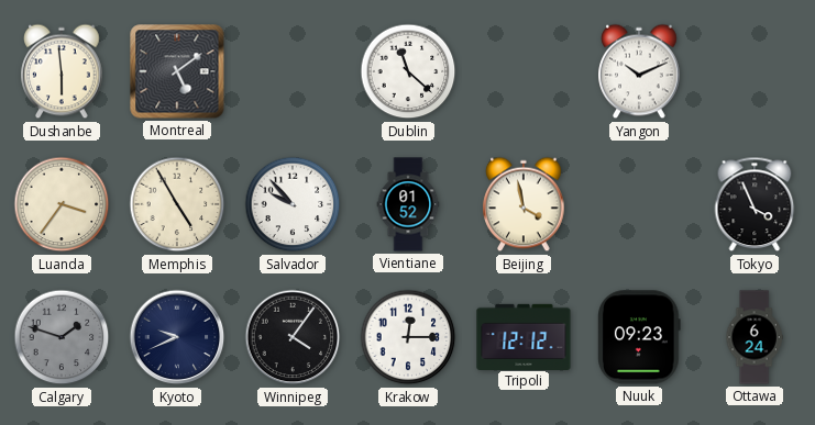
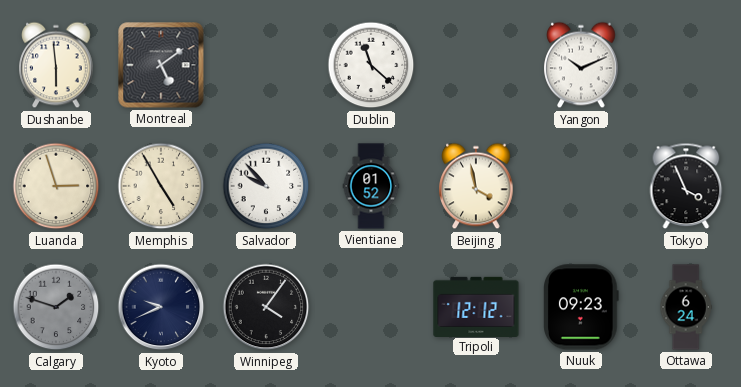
Luanda: 3:36 -> 2:57
Krakow: 12:15 -> none
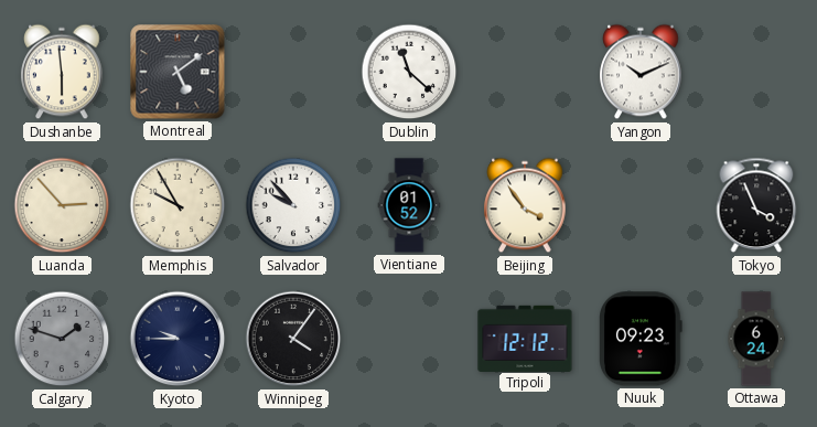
Luanda: 2:57 -> 2:53
Memphis: 4:55 -> 9:55
Beijing: 3:58 -> 3:54
Kyoto: 9:41 -> 9:45
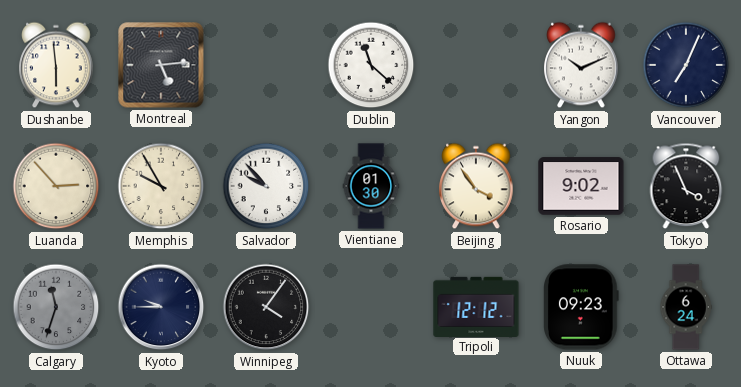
Montreal: 5:09 -> 5:14
Vancouver: none -> 7:04
Vientiane: 01:52 -> 01:30
Rosario: none -> 9:02
Calgary: 1:48 -> 11:33
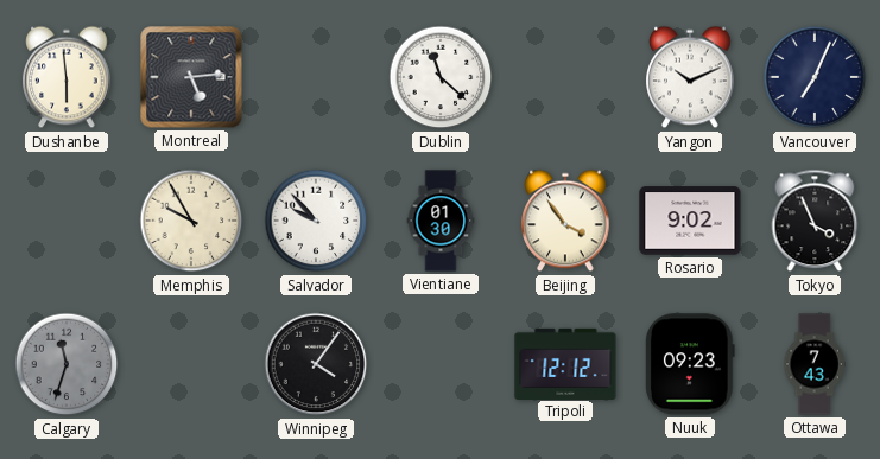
Luanda: 2:53 -> none
Kyoto: 9:45 -> none
Ottawa: 6:24 -> 7:43
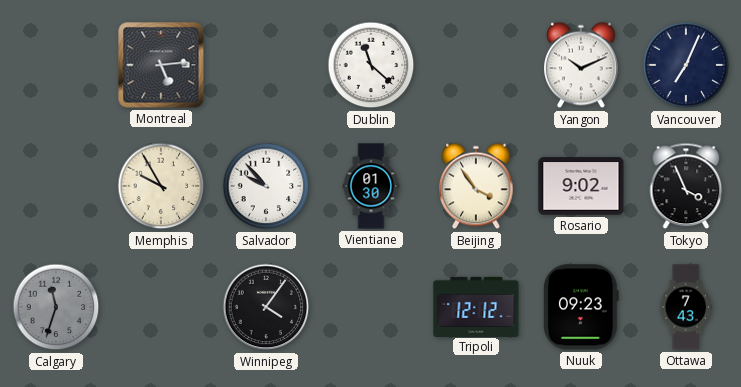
Dushanbe: 5:59 -> none
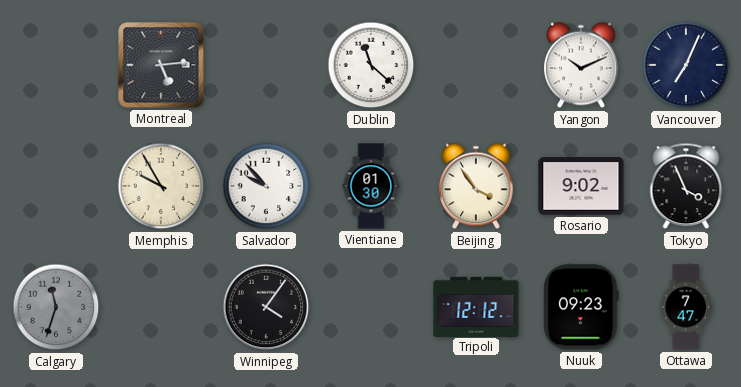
Ottawa: 7:43 -> 7:47
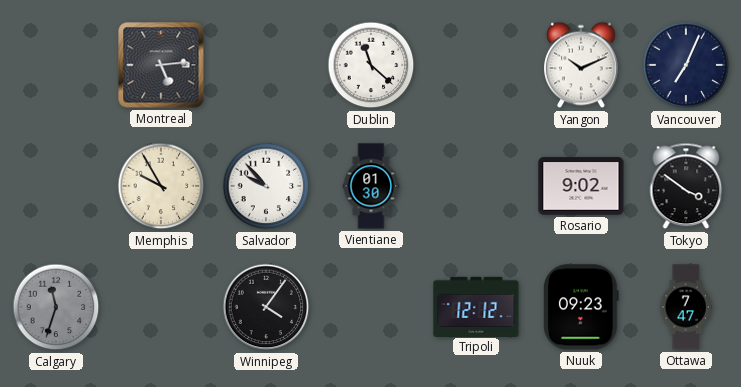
Beijing: 3:54 -> none
Tokyo: 3:56 -> 3:51
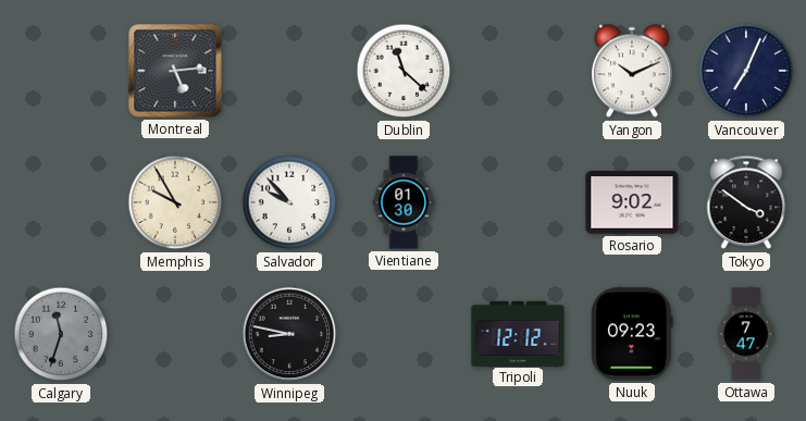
Winnipeg: 4:06 -> 8:47
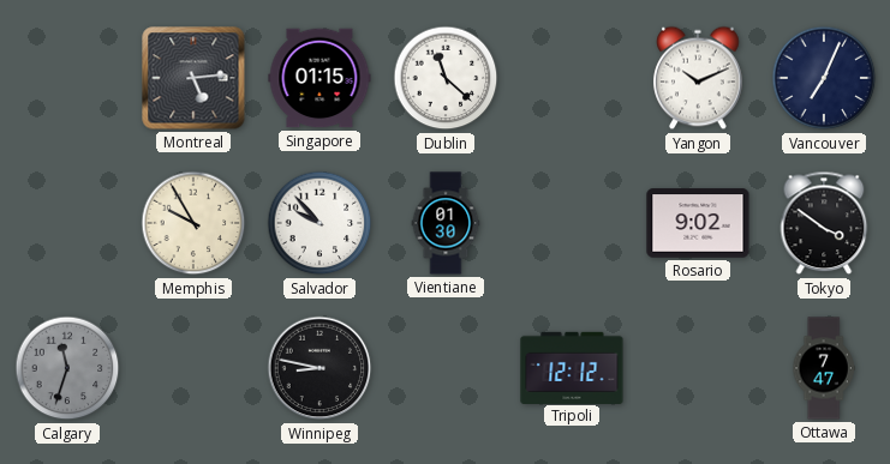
Singapore: none -> 01:15
Nuuk: 09:23 -> none
